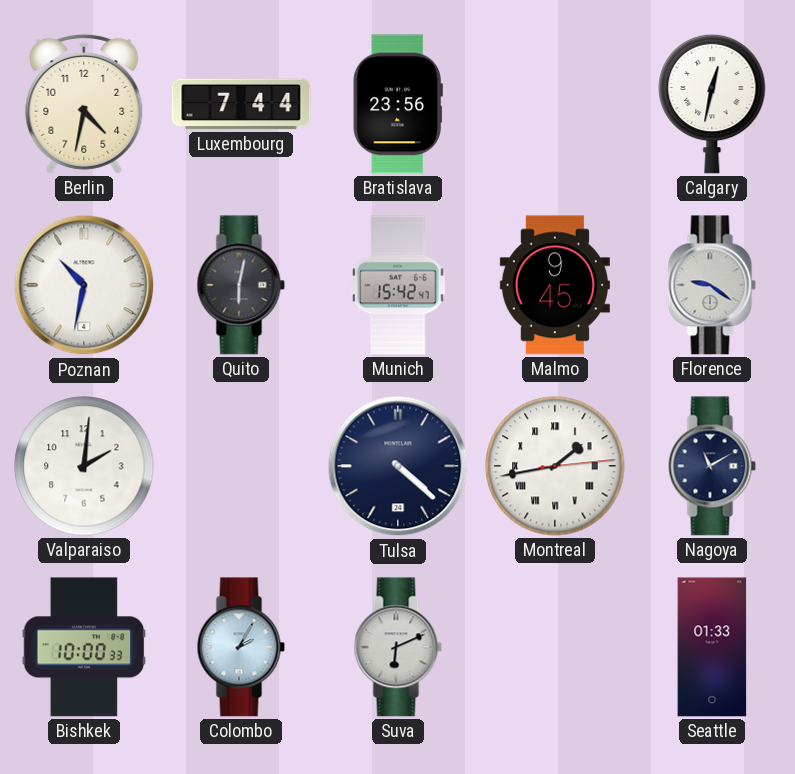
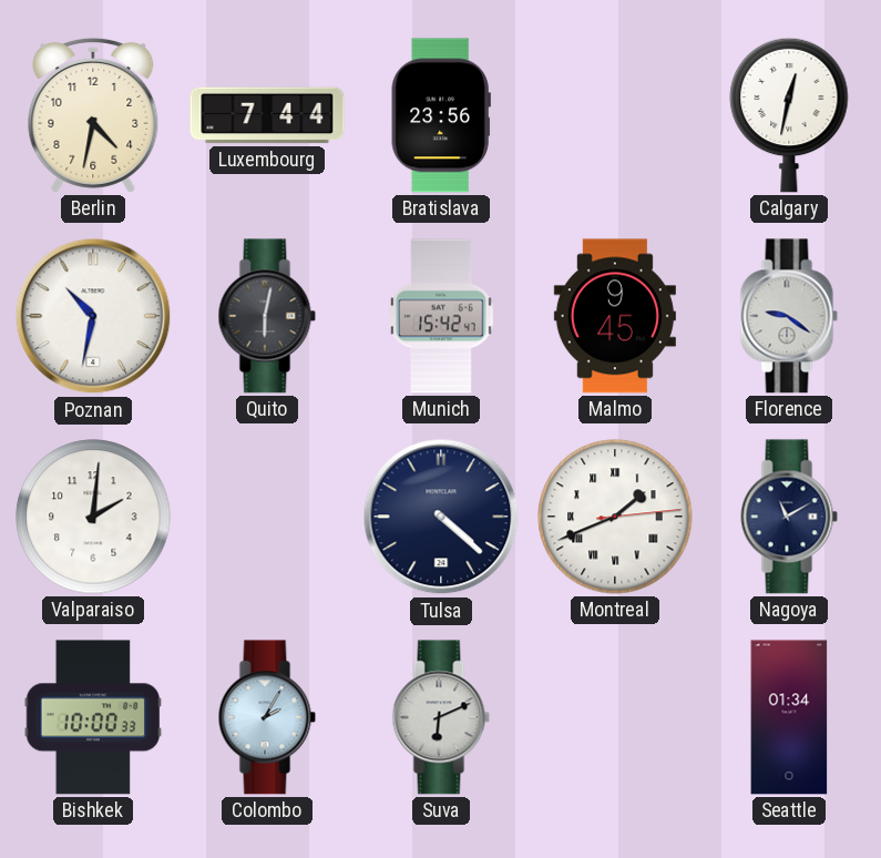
Montreal: 1:43 -> 1:41
Seattle: 01:33 -> 01:34
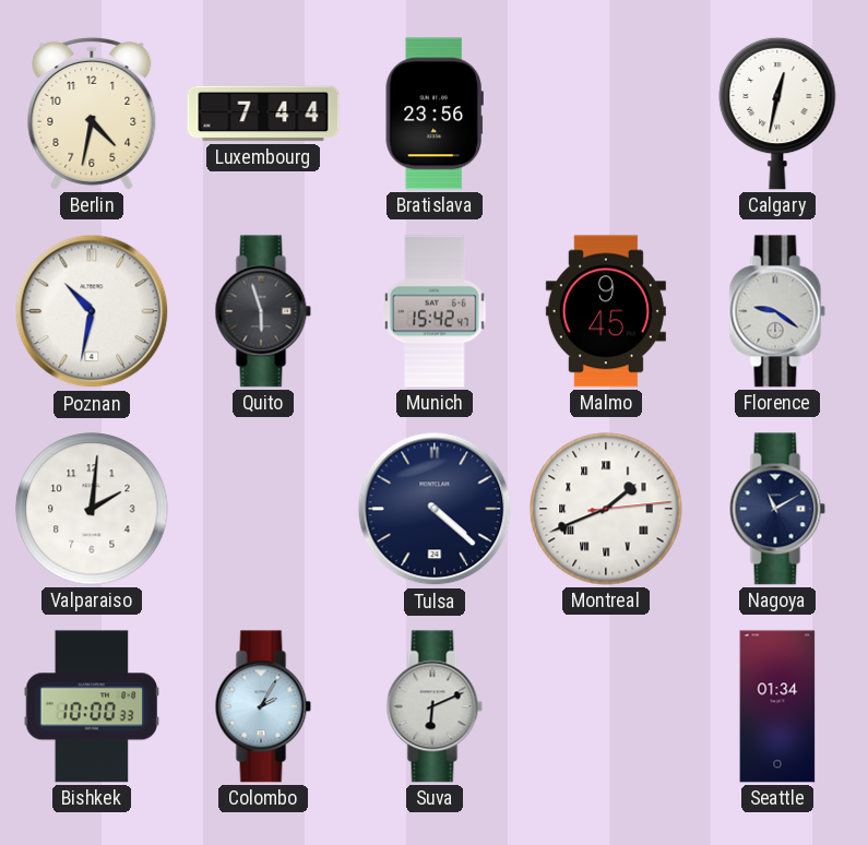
Quito: 6:02 -> 5:57
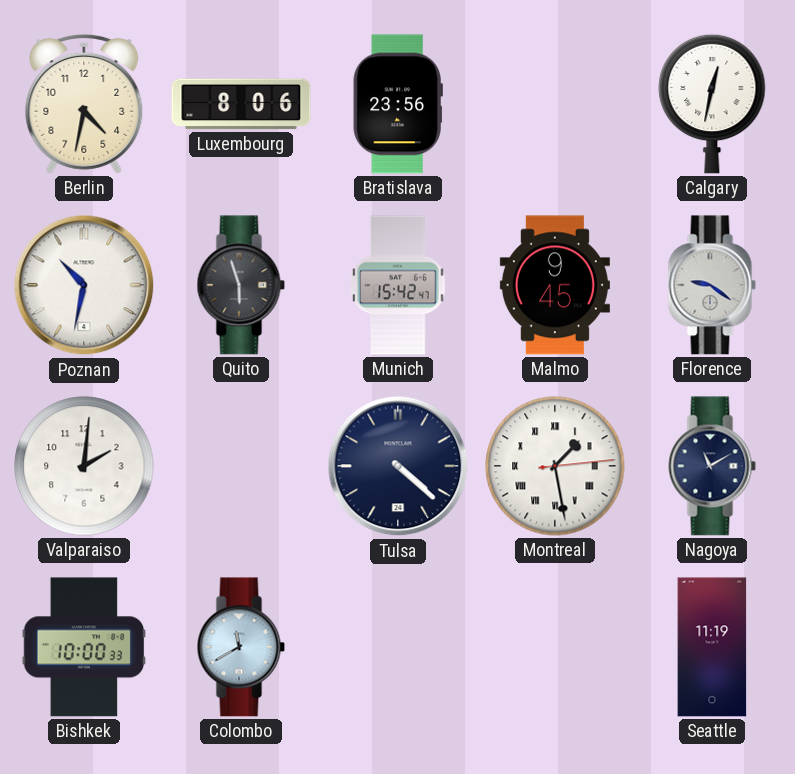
Luxembourg: 7:44 -> 8:06
Montreal: 1:41 -> 1:28
Colombo: 2:05 -> 11:40
Suva: 6:11 -> none
Seattle: 01:34 -> 11:19
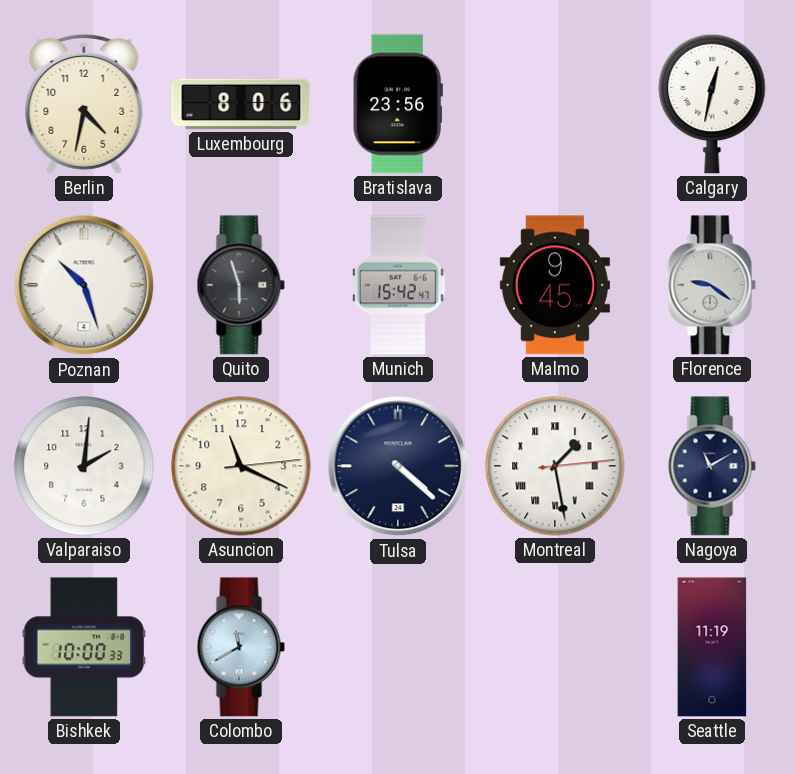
Poznan: 10:32 -> 10:27
Asuncion: none -> 11:19
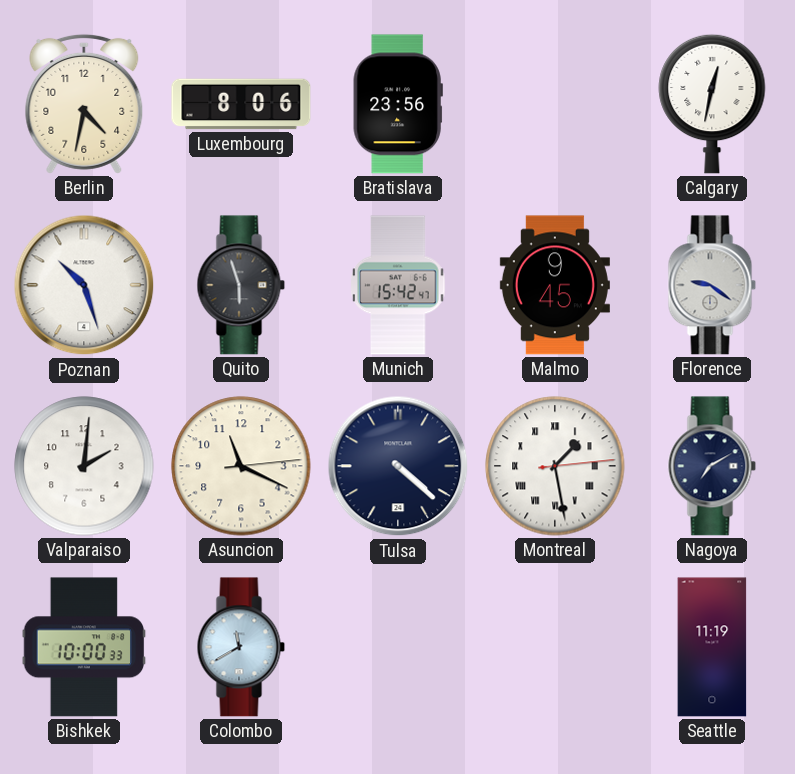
Nagoya: 11:10 -> 7:10
